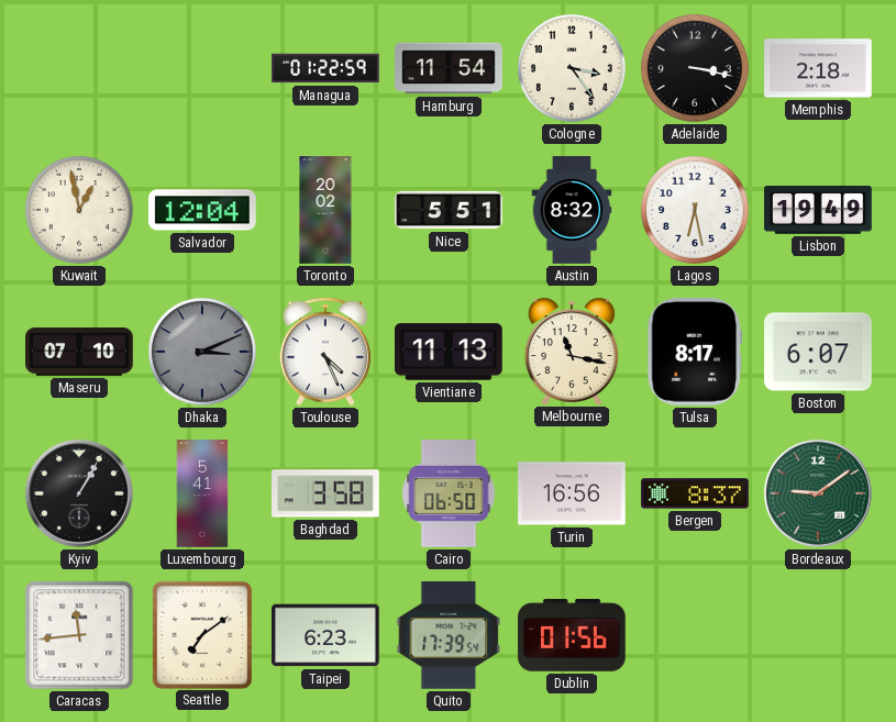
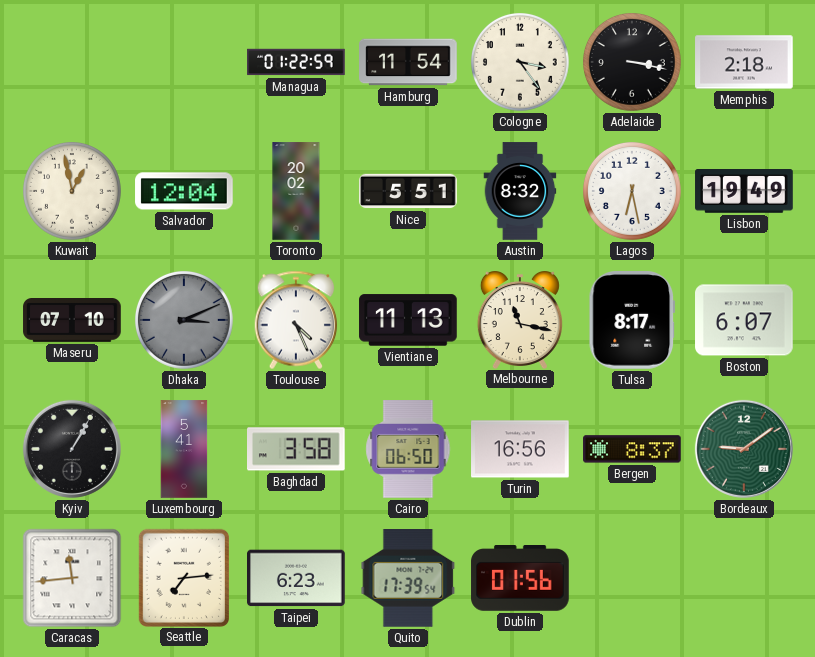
Seattle: 7:09 -> 7:14
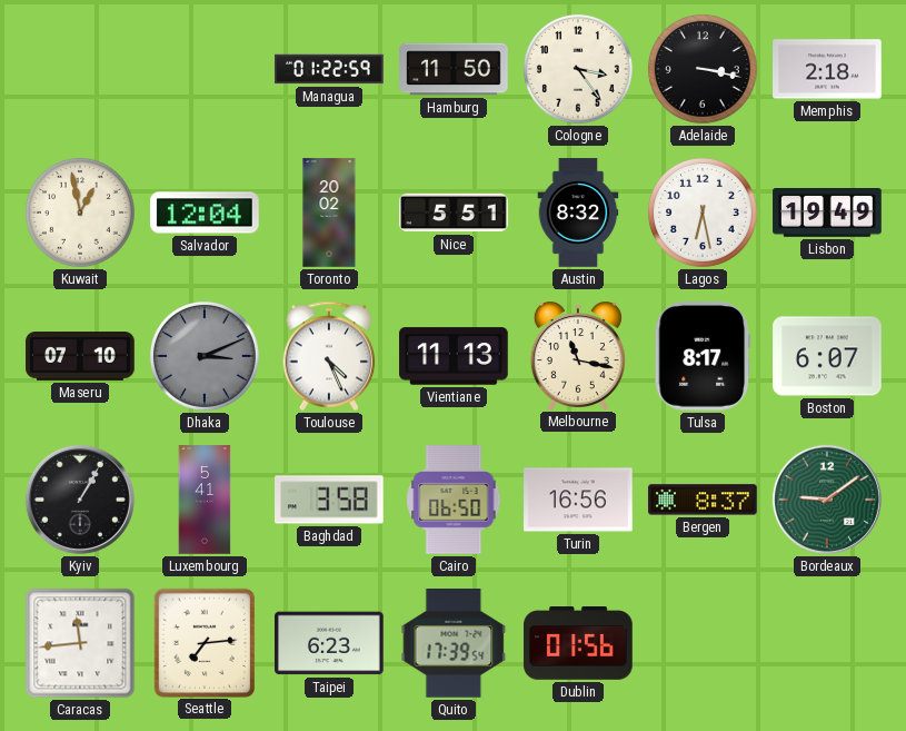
Hamburg: 11:54 -> 11:50
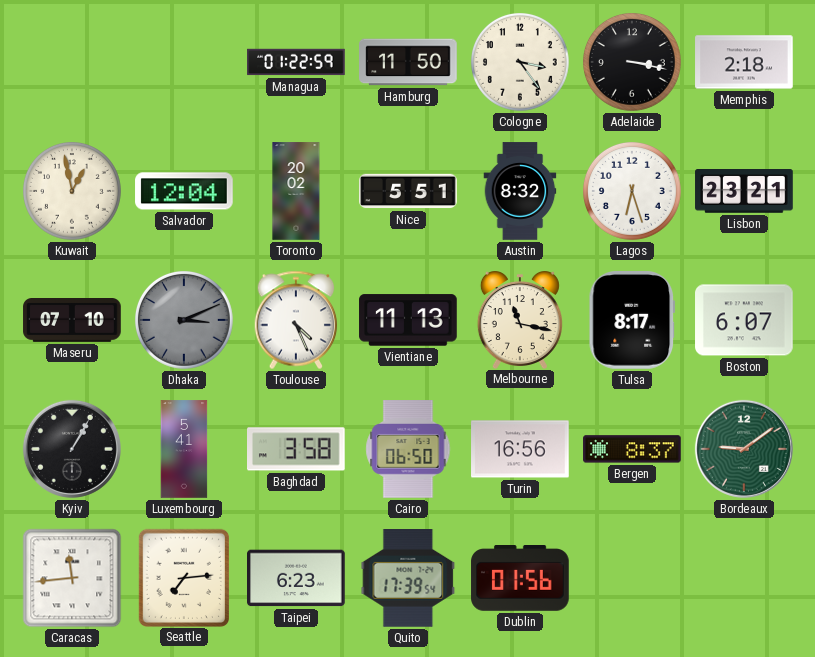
Lagos: 6:28 -> 6:27
Lisbon: 19:49 -> 23:21
